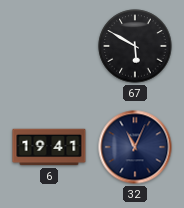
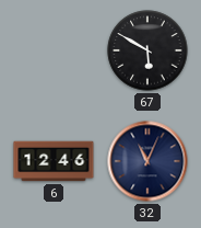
6: 19:41 -> 12:46
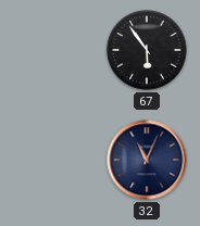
67: 5:50 -> 5:54
6: 12:46 -> none
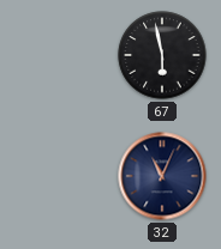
67: 5:54 -> 5:58
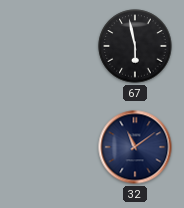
32: 11:04 -> 11:09
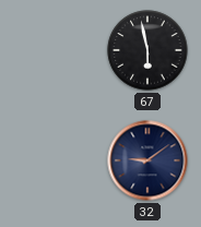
32: 11:09 -> 9:09
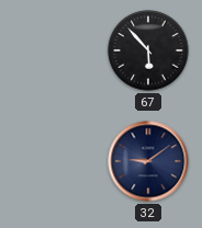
67: 5:58 -> 5:53
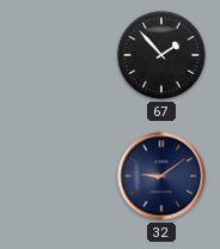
67: 5:53 -> 1:53
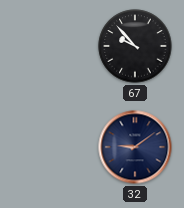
67: 1:53 -> 9:53
